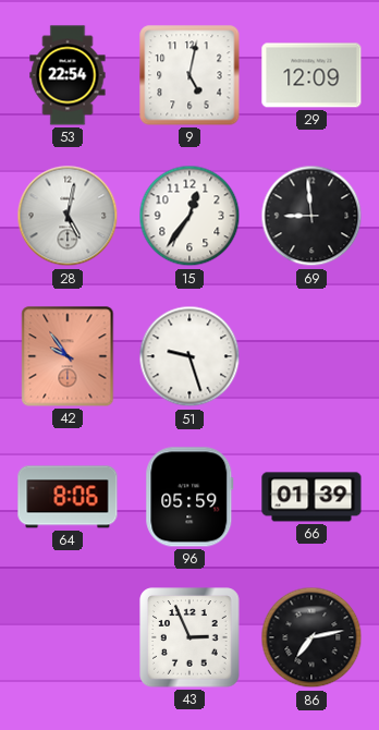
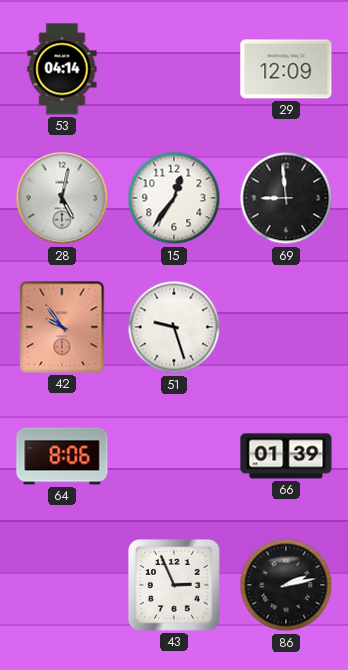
53: 22:54 -> 04:14
9: 5:02 -> none
96: 05:59 -> none
86: 7:13 -> 2:13
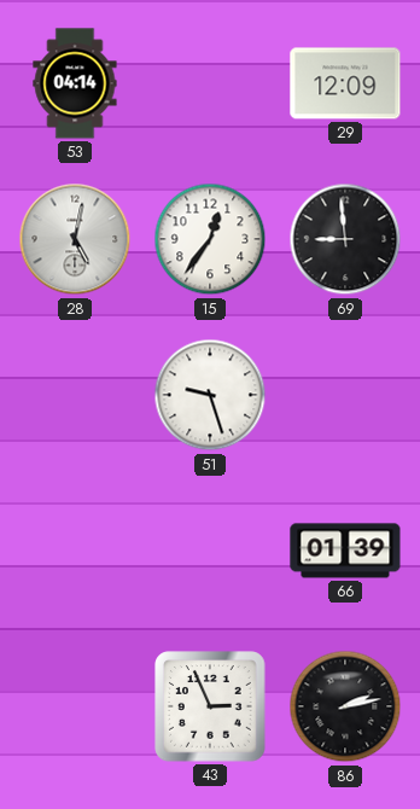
42: 9:54 -> none
64: 8:06 -> none
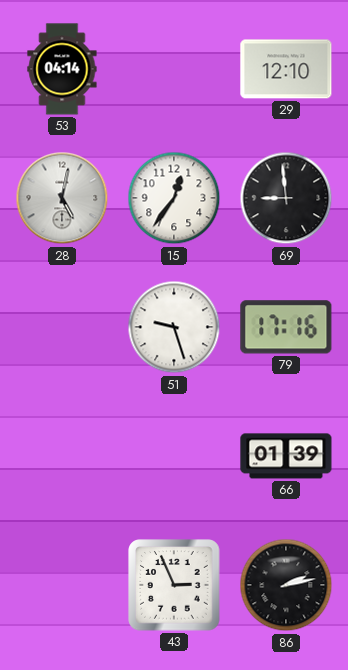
29: 12:09 -> 12:10
79: none -> 17:16
